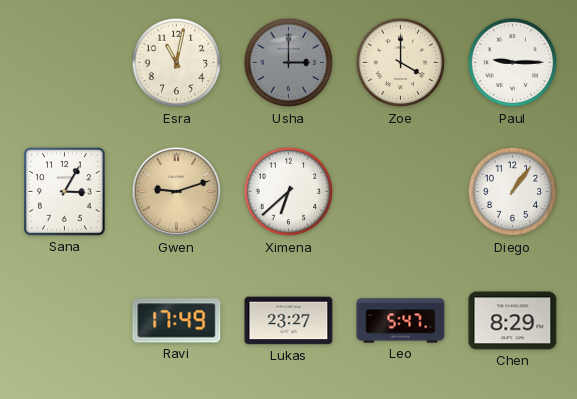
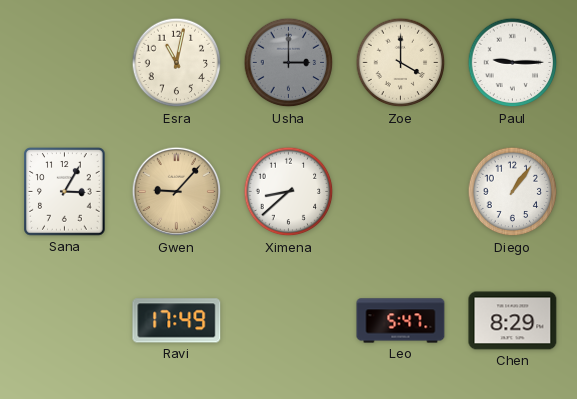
Gwen: 9:12 -> 9:07
Ximena: 6:38 -> 8:38
Lukas: 23:27 -> none
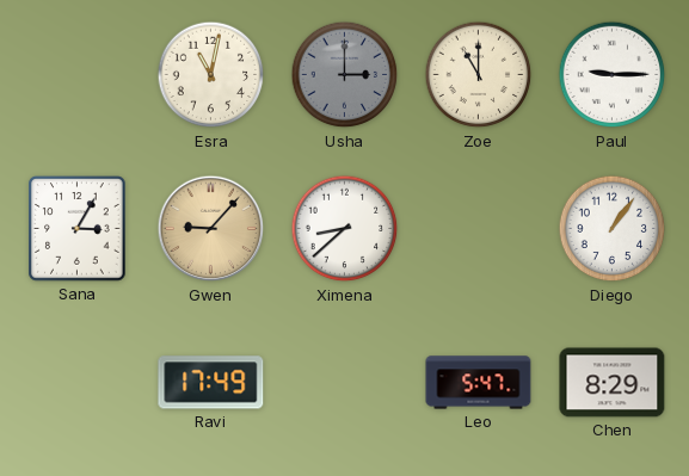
Zoe: 4:00 -> 11:00
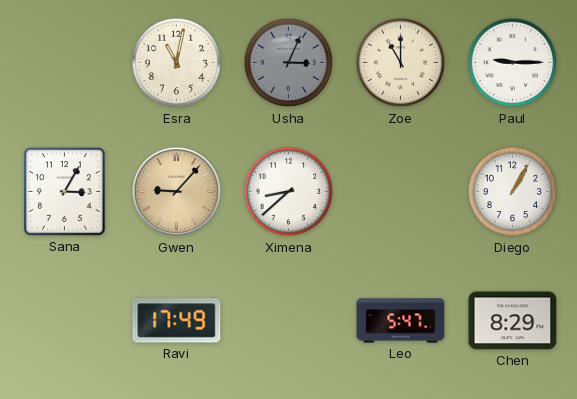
Usha: 3:00 -> 3:04
Diego: 1:06 -> 1:05
